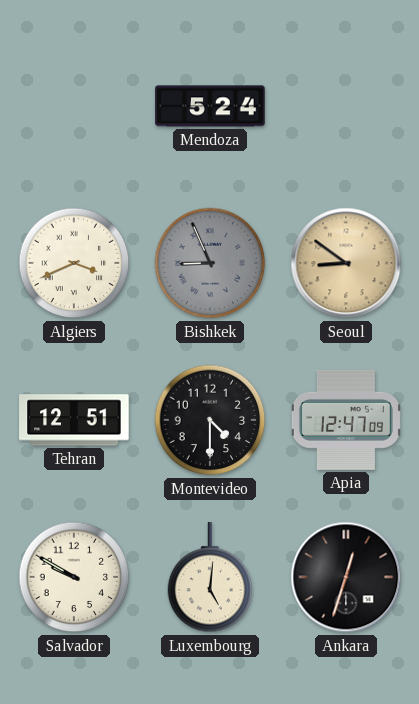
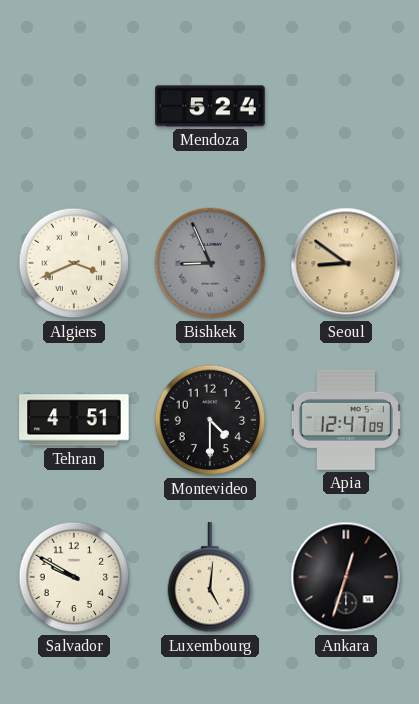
Tehran: 12:51 -> 4:51
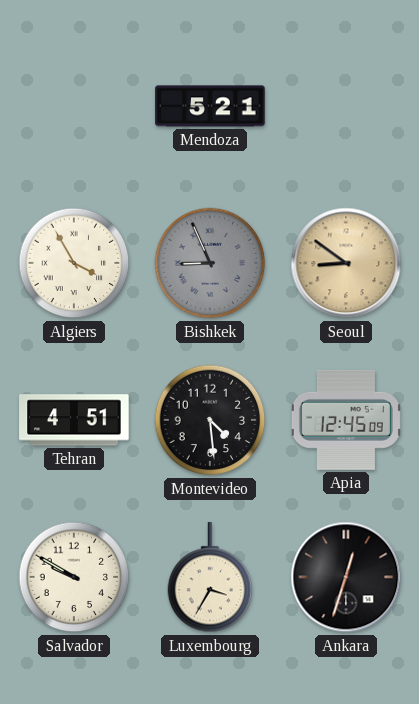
Mendoza: 5:24 -> 5:21
Algiers: 3:41 -> 3:55
Montevideo: 4:30 -> 4:29
Apia: 12:47 -> 12:45
Luxembourg: 5:01 -> 3:35
